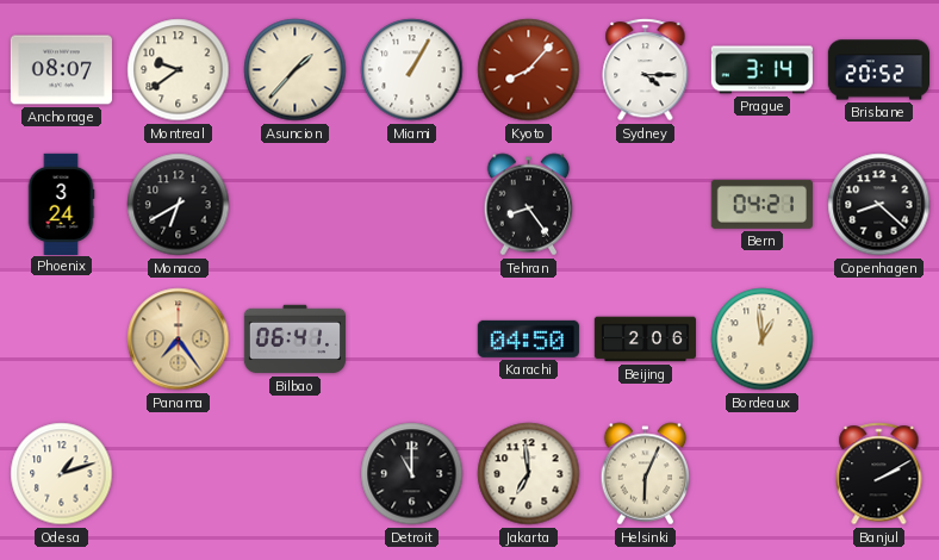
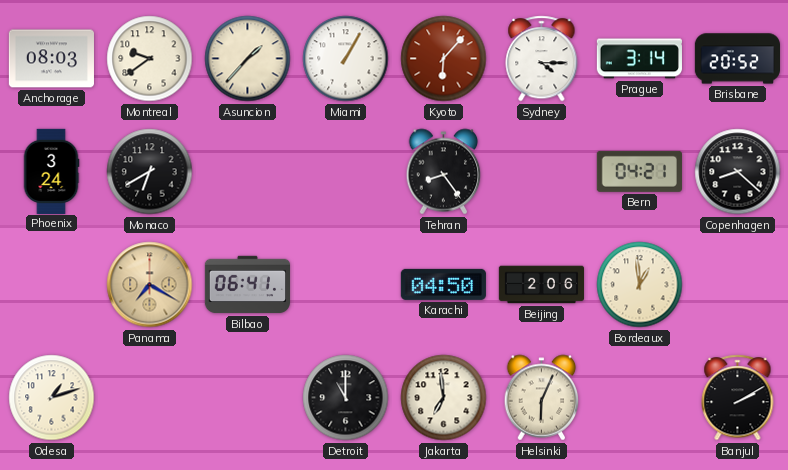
Anchorage: 08:07 -> 08:03
Kyoto: 8:07 -> 6:07
Panama: 7:24 -> 7:20
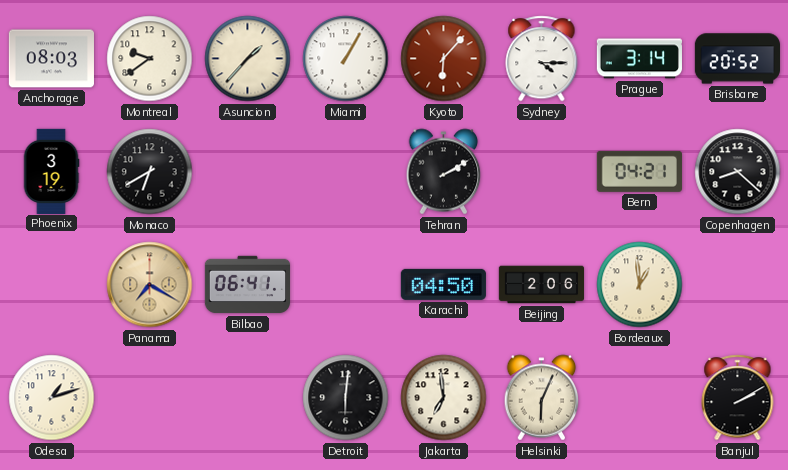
Phoenix: 3:24 -> 3:19
Tehran: 8:24 -> 2:10
Detroit: 11:00 -> 6:01
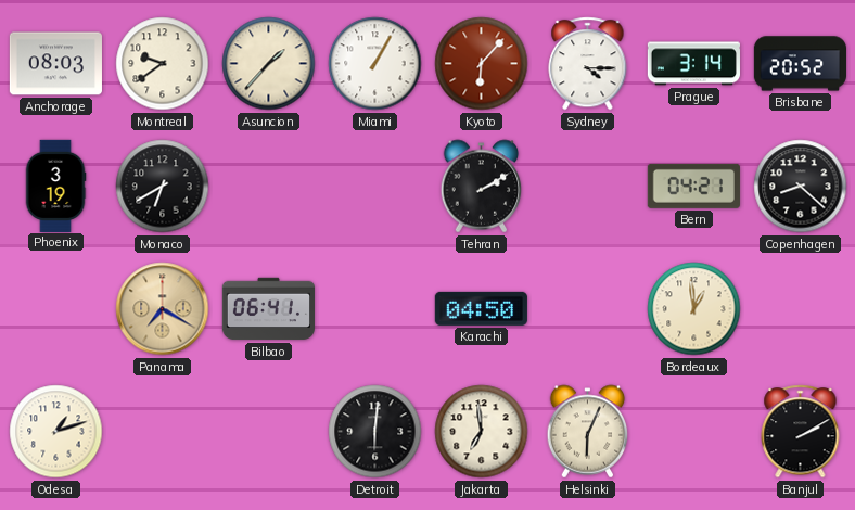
Beijing: 2:06 -> none
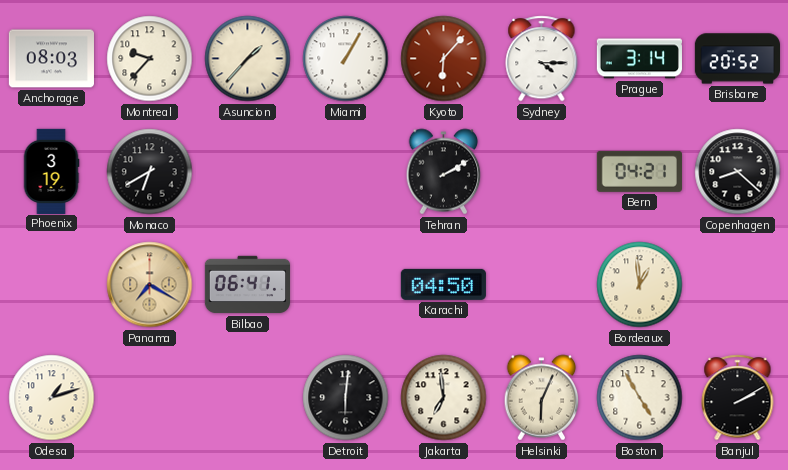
Montreal: 9:39 -> 9:37
Boston: none -> 4:55
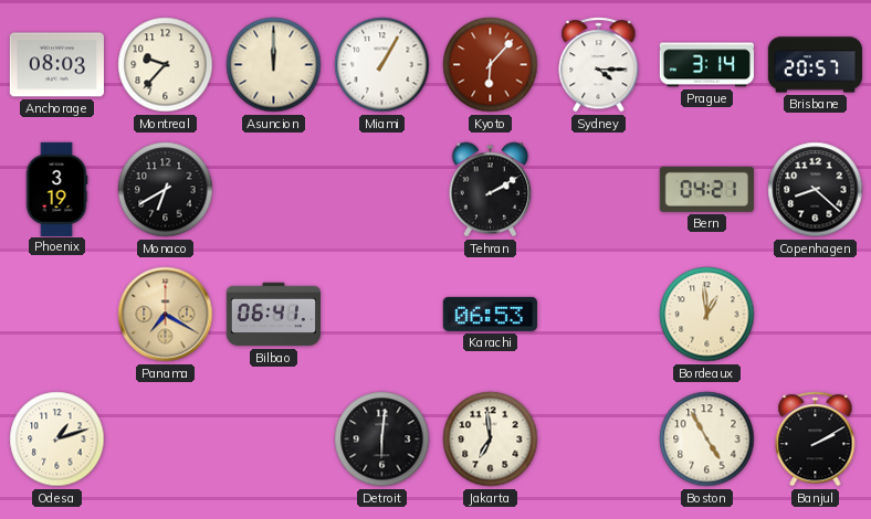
Asuncion: 1:37 -> 12:00
Brisbane: 20:52 -> 20:57
Karachi: 04:50 -> 06:53
Helsinki: 6:04 -> none
